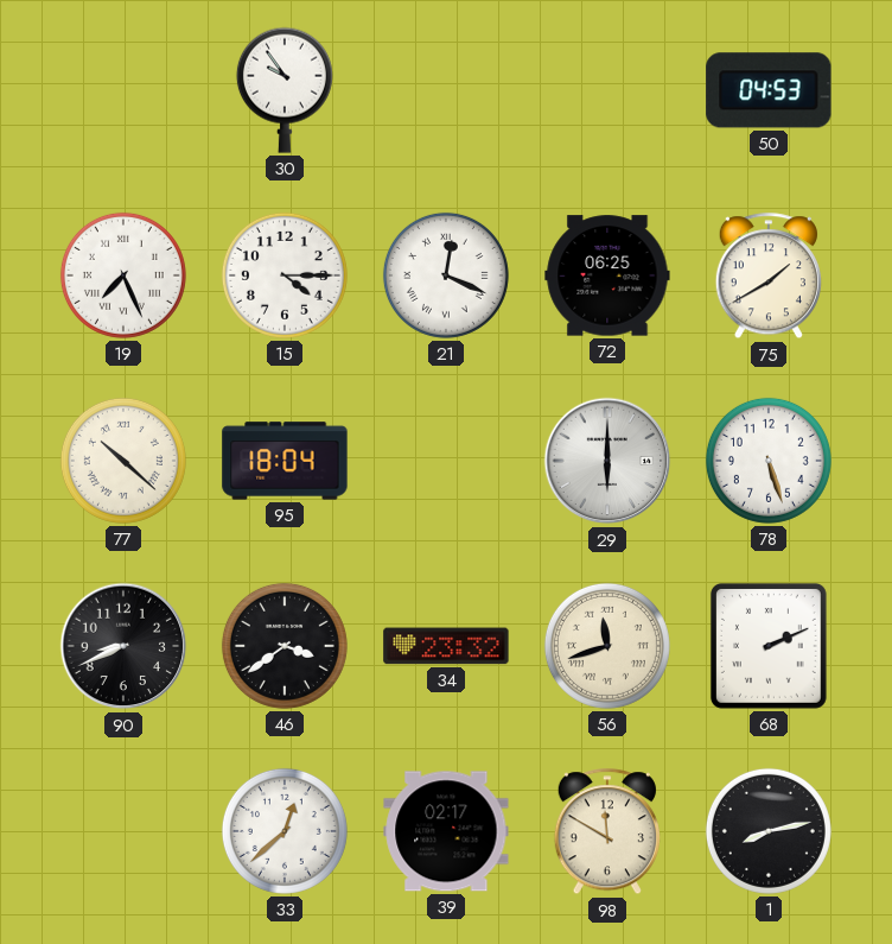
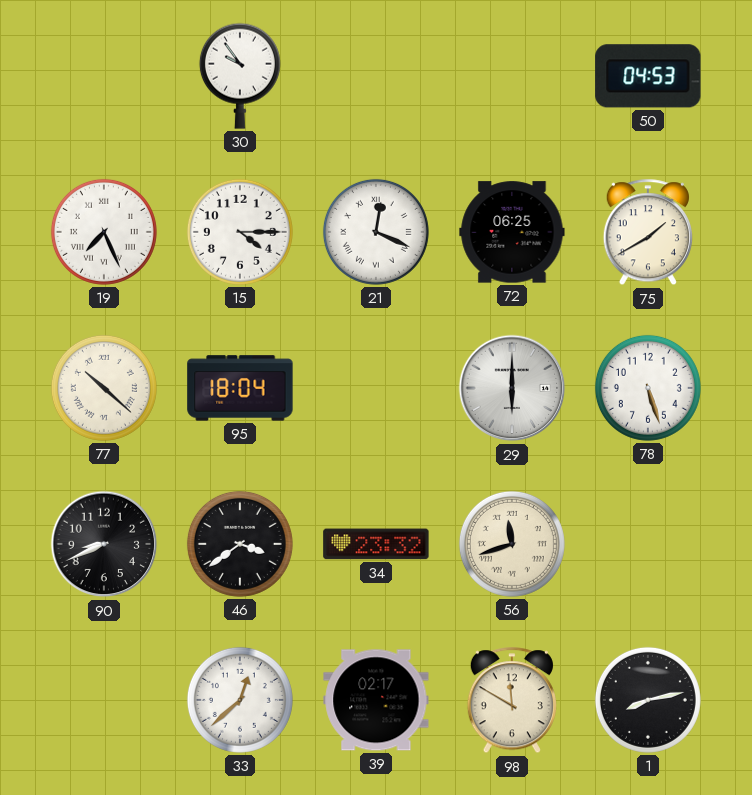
68: 2:11 -> none
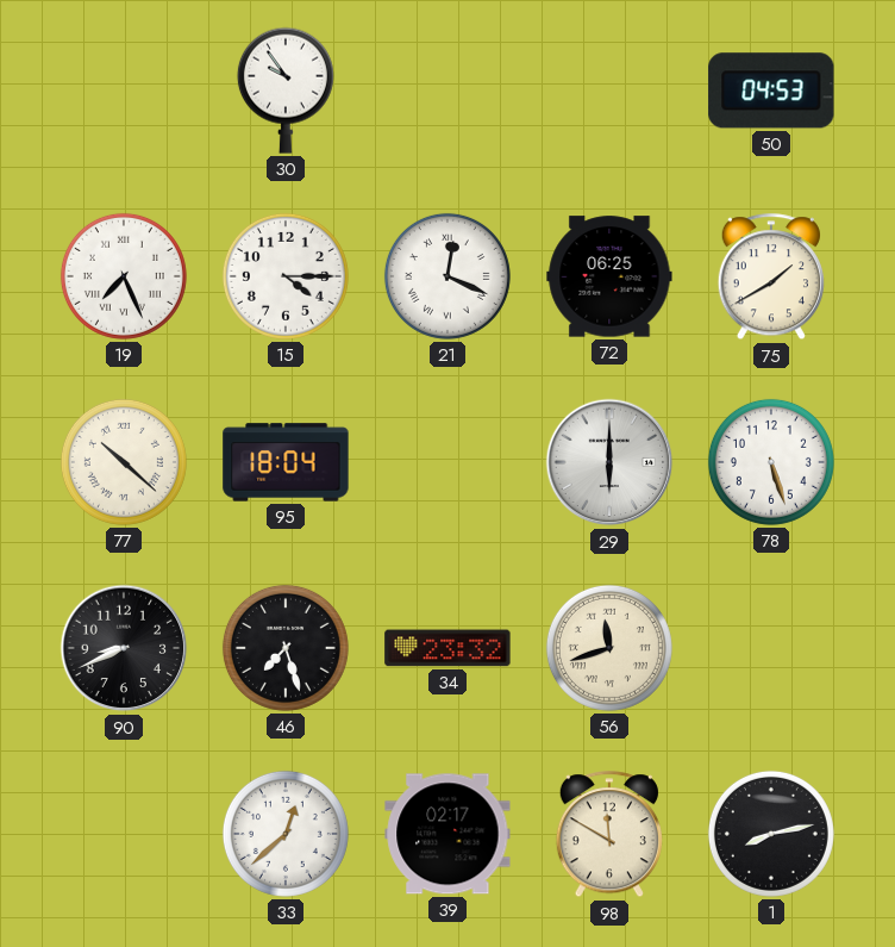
46: 3:39 -> 7:27
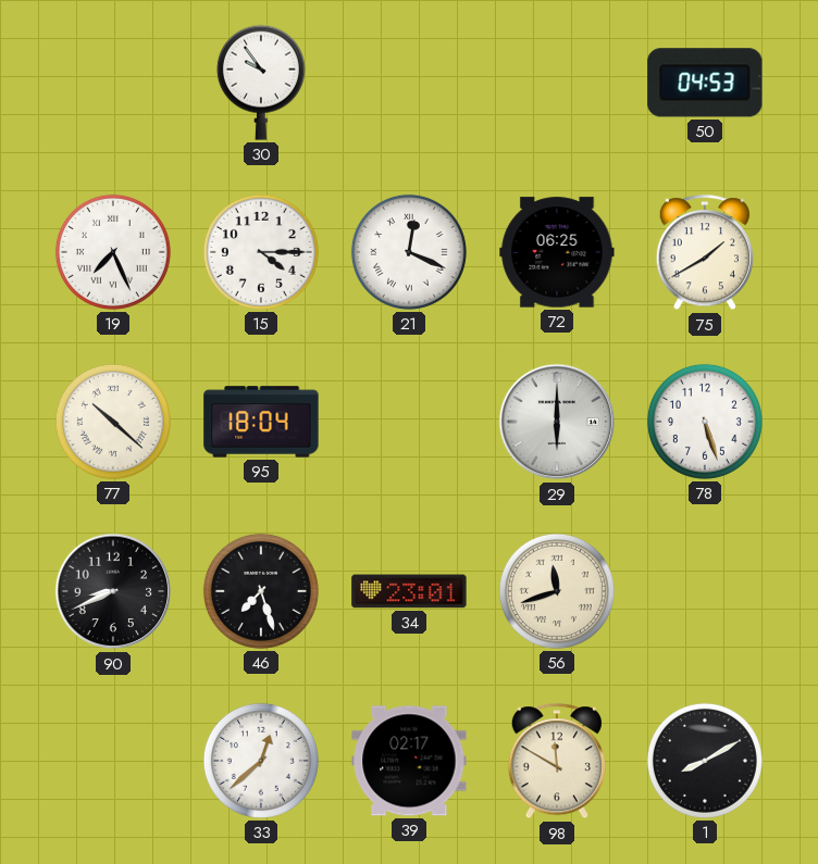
34: 23:32 -> 23:01
1: 8:13 -> 8:10
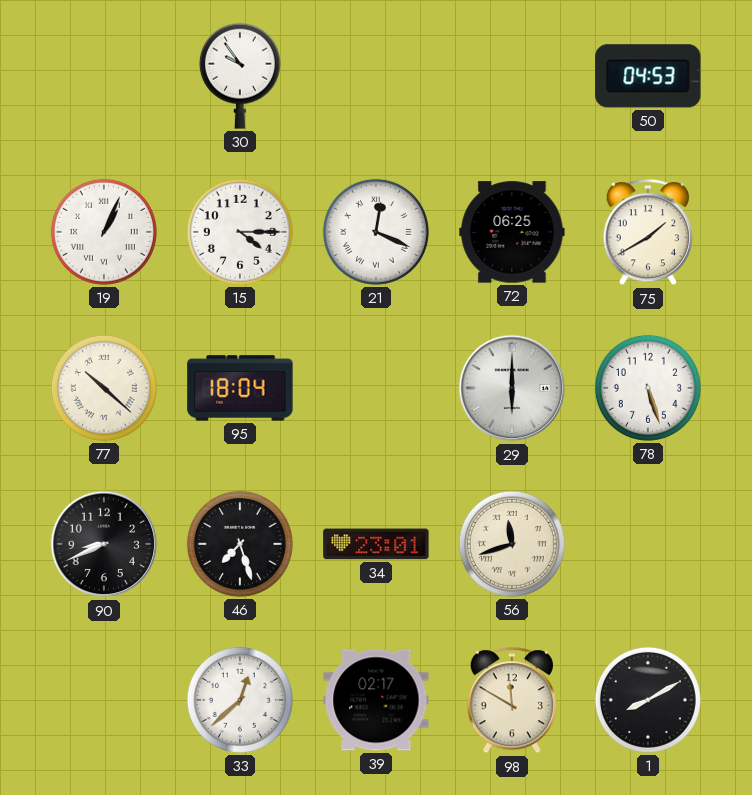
19: 7:26 -> 1:04
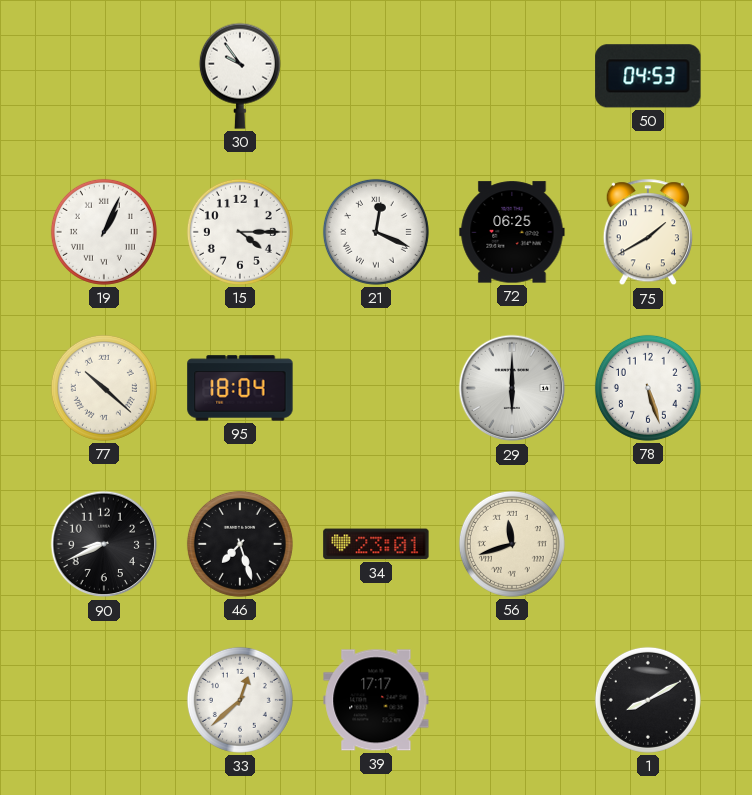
39: 02:17 -> 17:17
98: 11:50 -> none
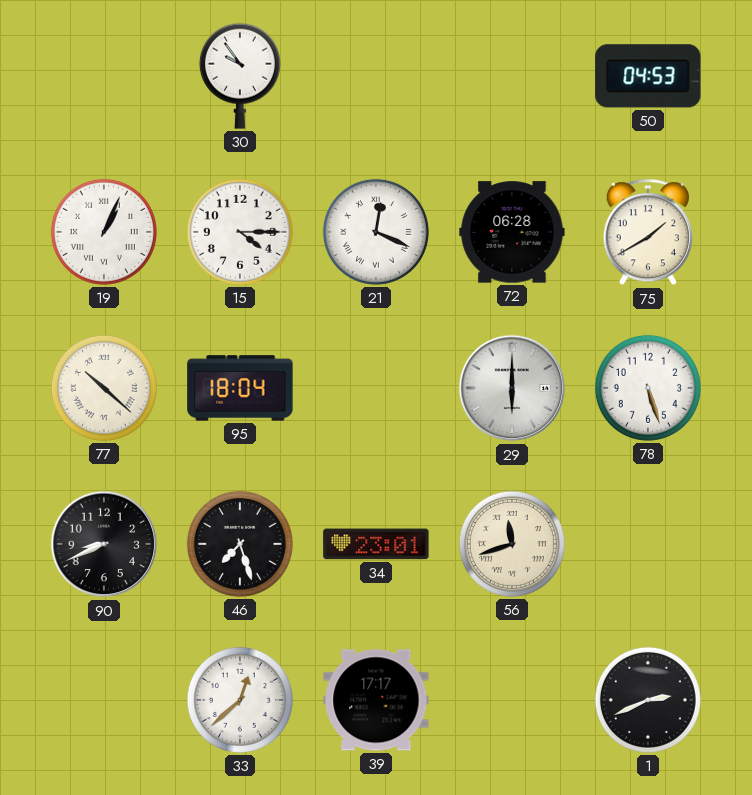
72: 06:25 -> 06:28
1: 8:10 -> 2:41
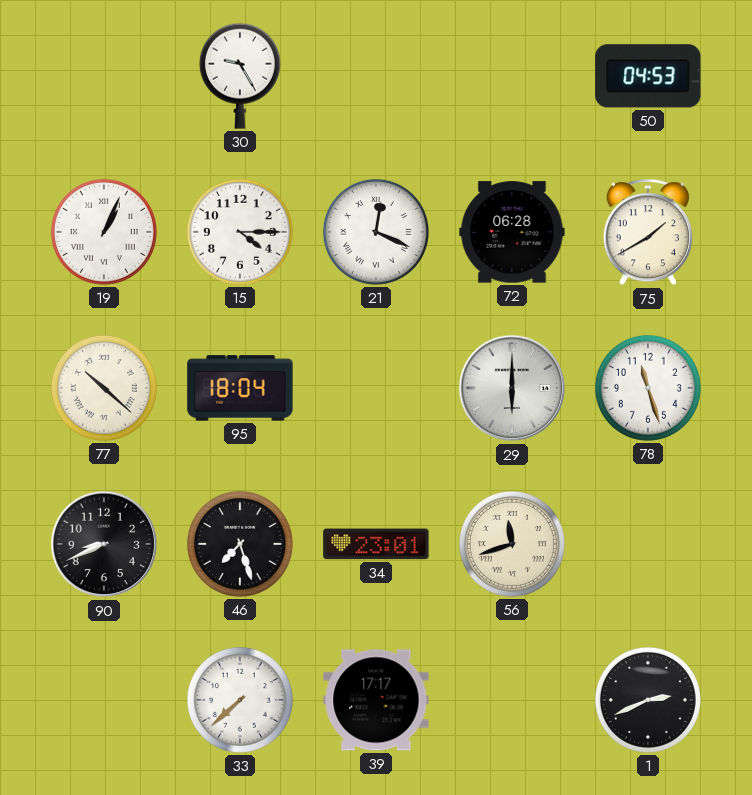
30: 9:54 -> 9:25
78: 5:27 -> 11:27
33: 12:38 -> 7:38
